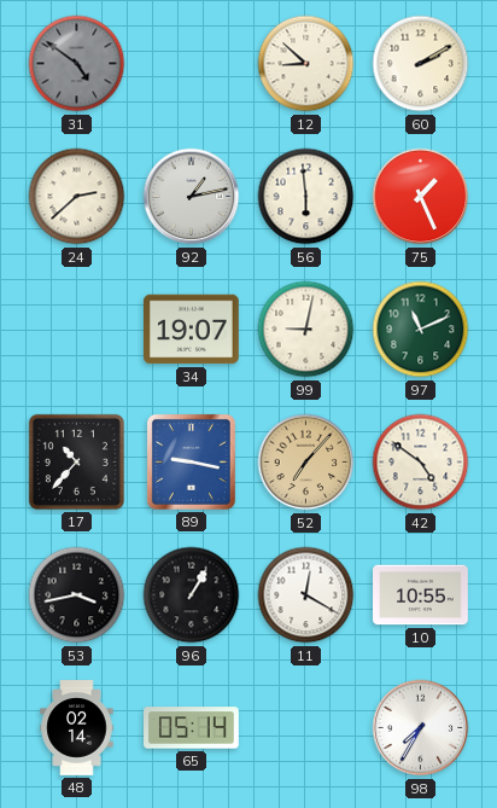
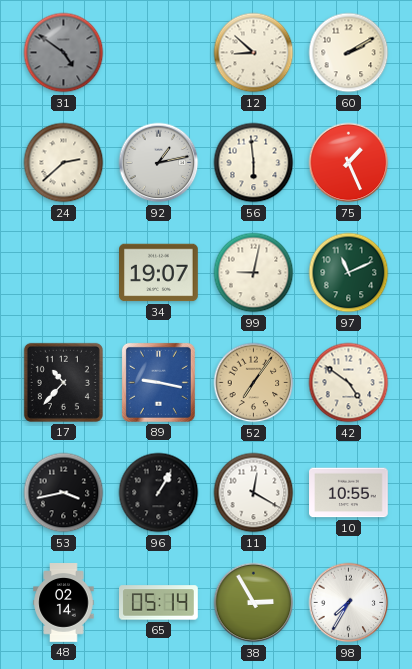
52: 7:07 -> 7:06
38: none -> 2:55
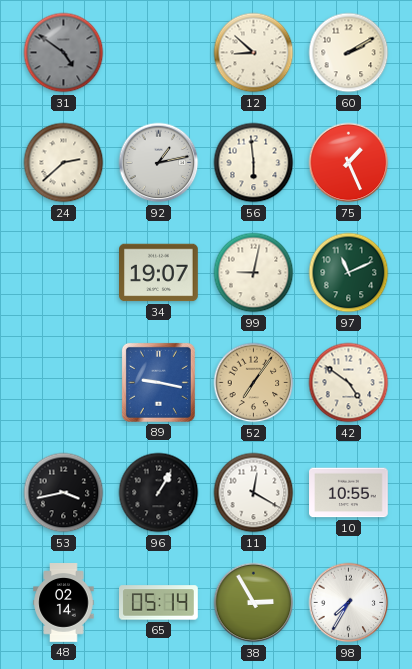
17: 10:37 -> none
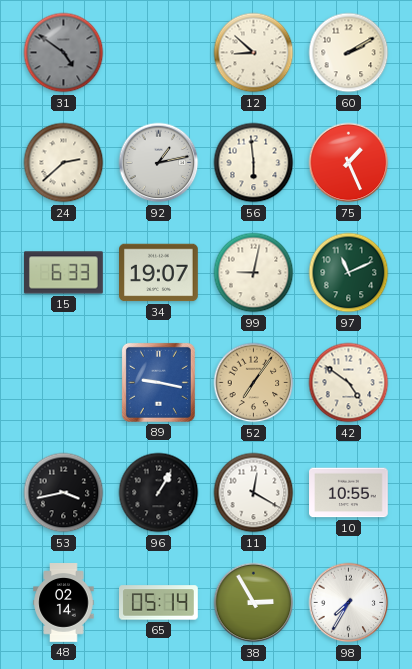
15: none -> 6:33
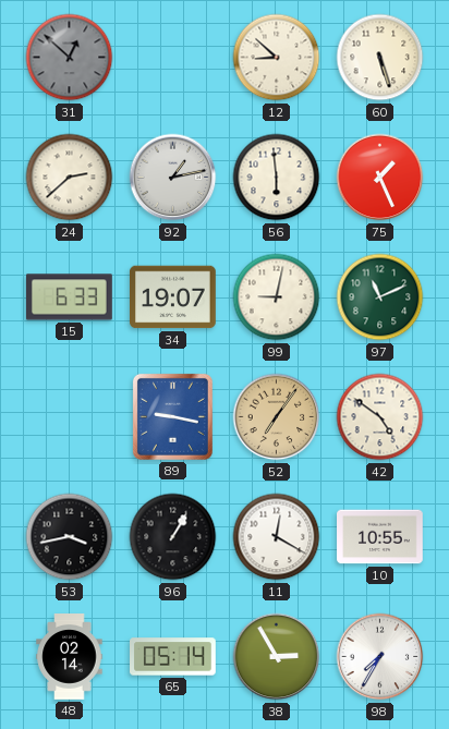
31: 4:51 -> 12:52
60: 2:10 -> 5:27
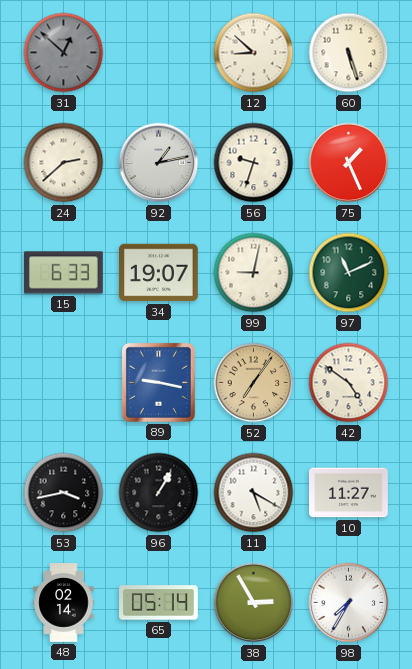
56: 5:59 -> 9:33
11: 12:20 -> 5:20
10: 10:55 -> 11:27
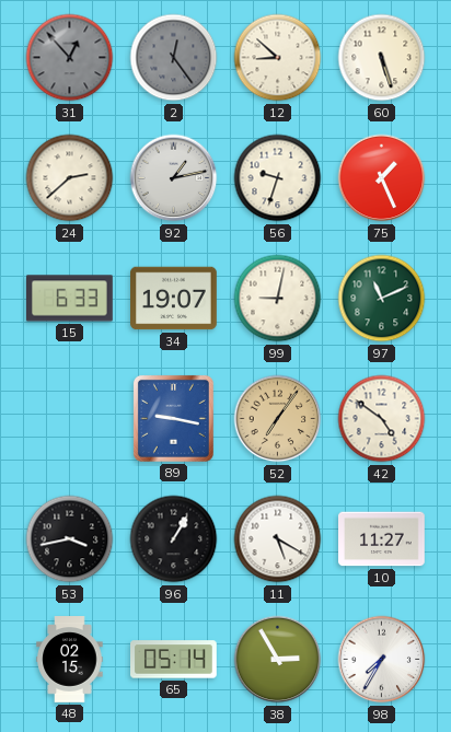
31: 12:52 -> 12:53
2: none -> 12:24
48: 02:14 -> 02:15
